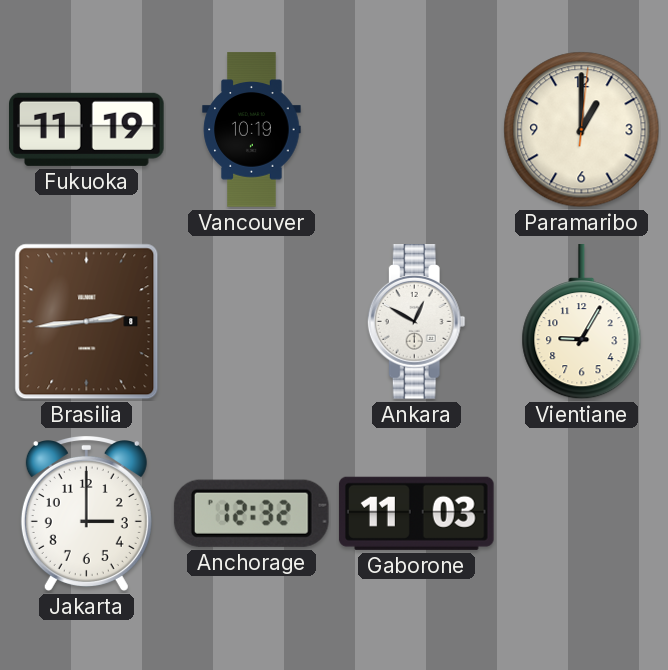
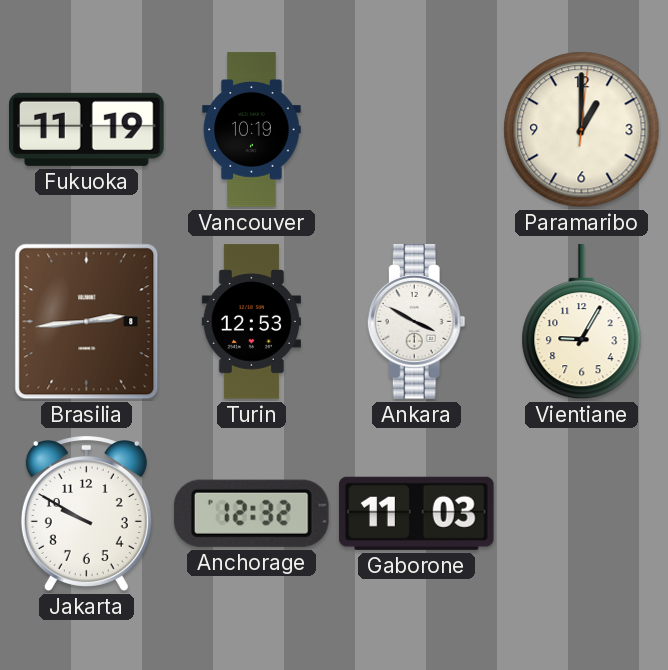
Turin: none -> 12:53
Ankara: 12:50 -> 3:50
Jakarta: 3:00 -> 9:50
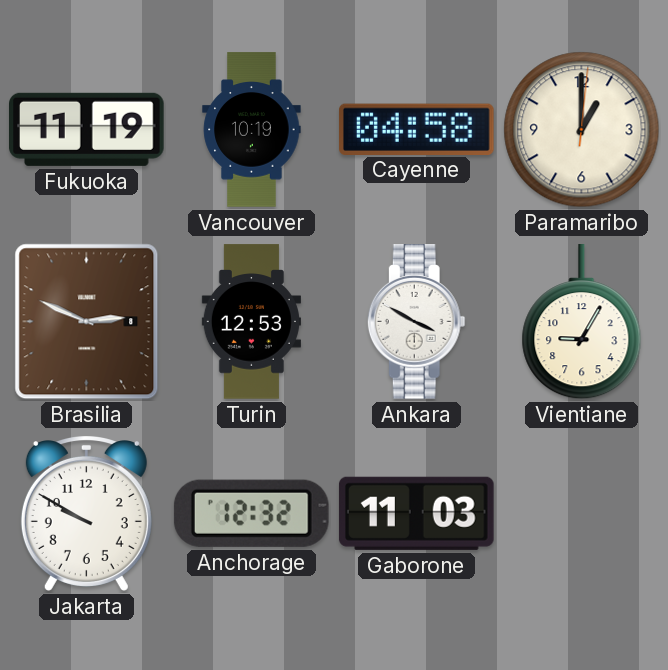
Cayenne: none -> 04:58
Brasilia: 2:44 -> 2:49
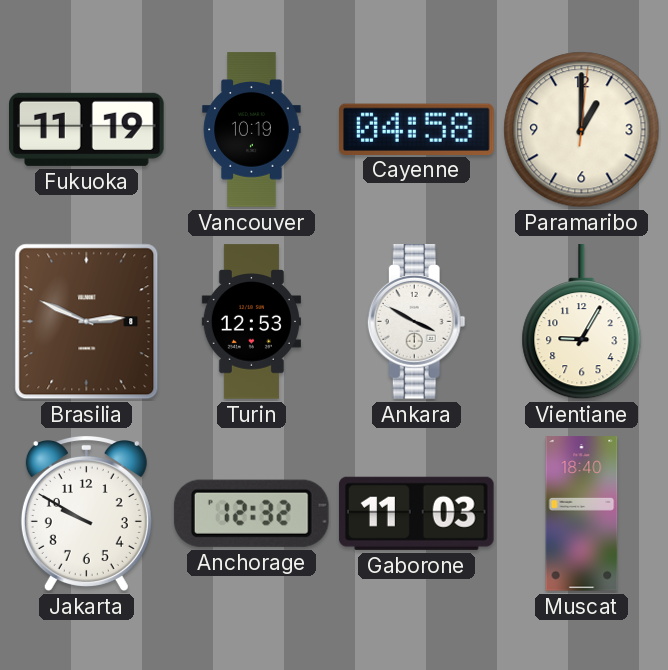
Muscat: none -> 18:40
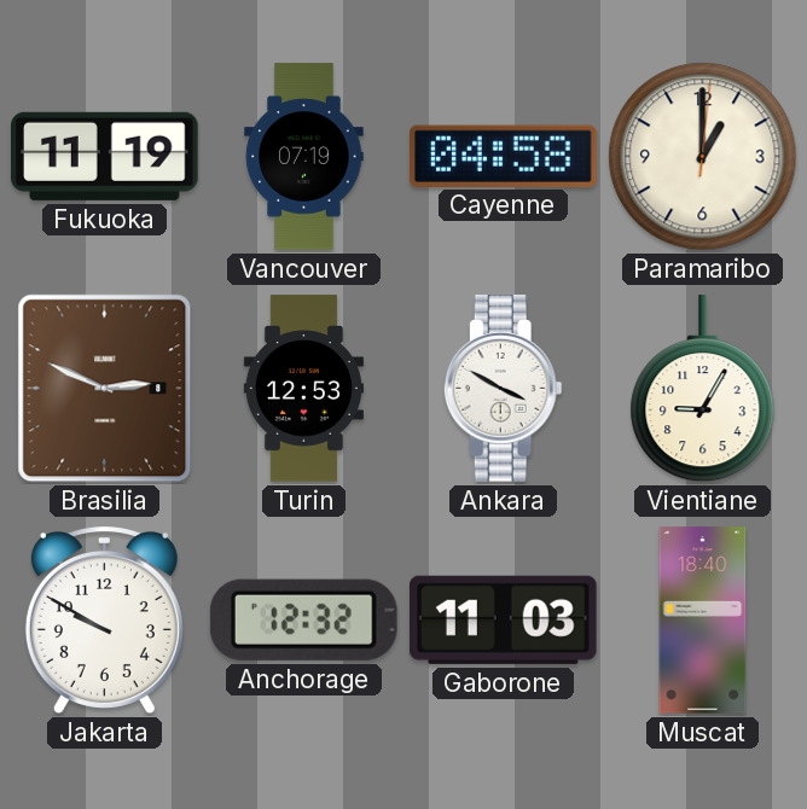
Vancouver: 10:19 -> 07:19
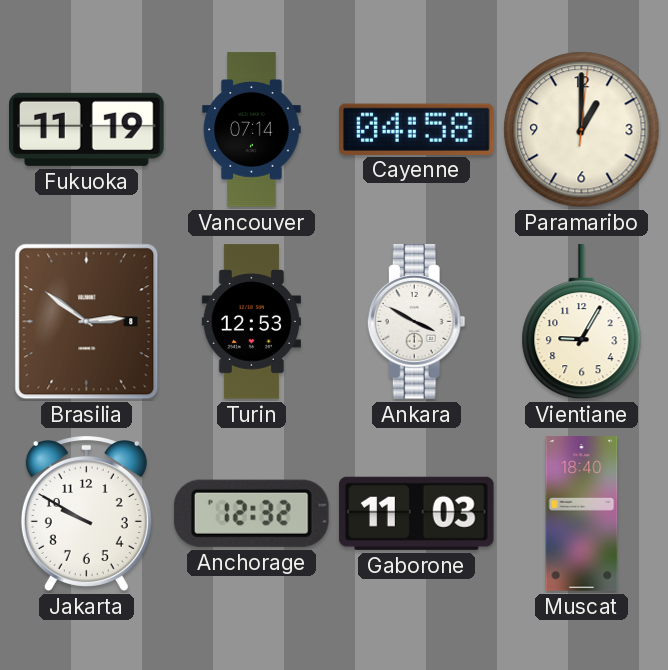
Vancouver: 07:19 -> 07:14
Brasilia: 2:49 -> 2:51
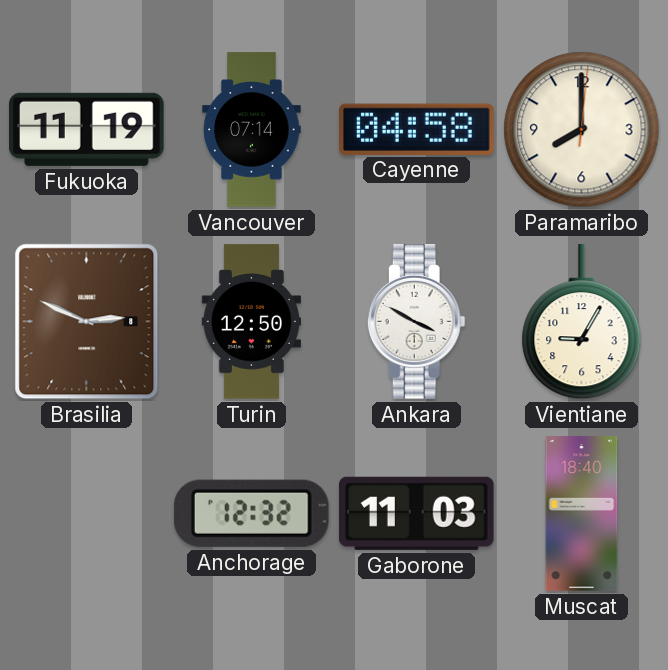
Paramaribo: 1:00 -> 8:00
Brasilia: 2:51 -> 2:49
Turin: 12:53 -> 12:50
Jakarta: 9:50 -> none
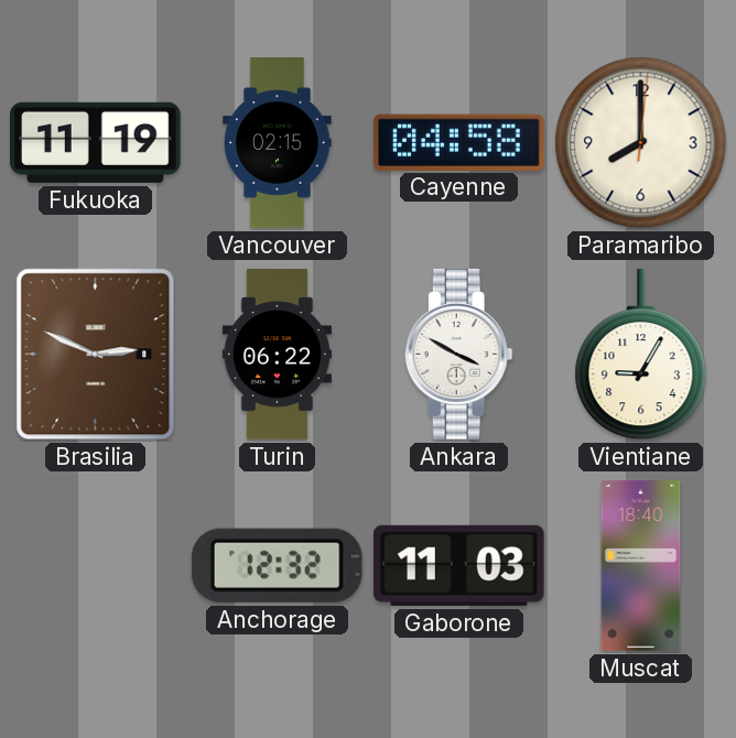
Vancouver: 07:14 -> 02:15
Turin: 12:50 -> 06:22
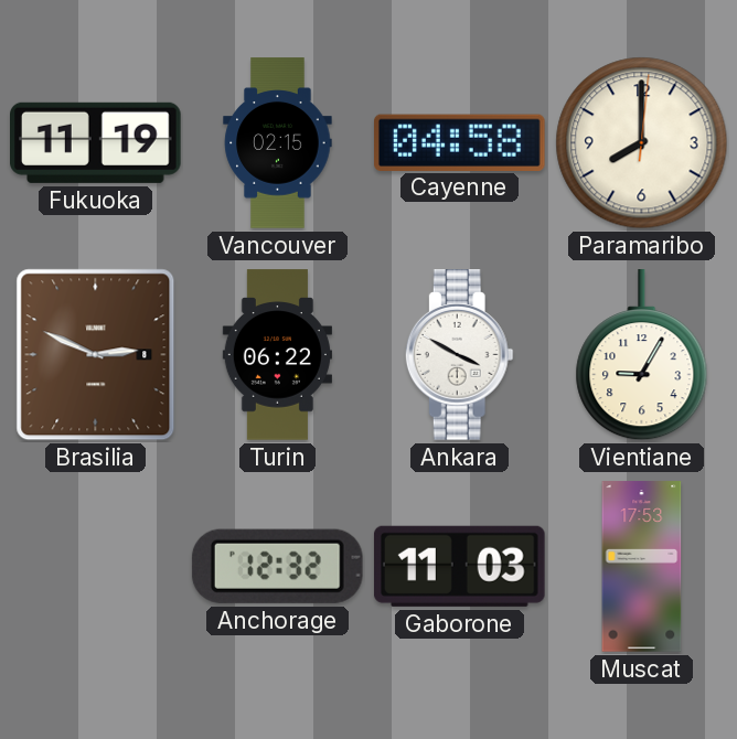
Muscat: 18:40 -> 17:53
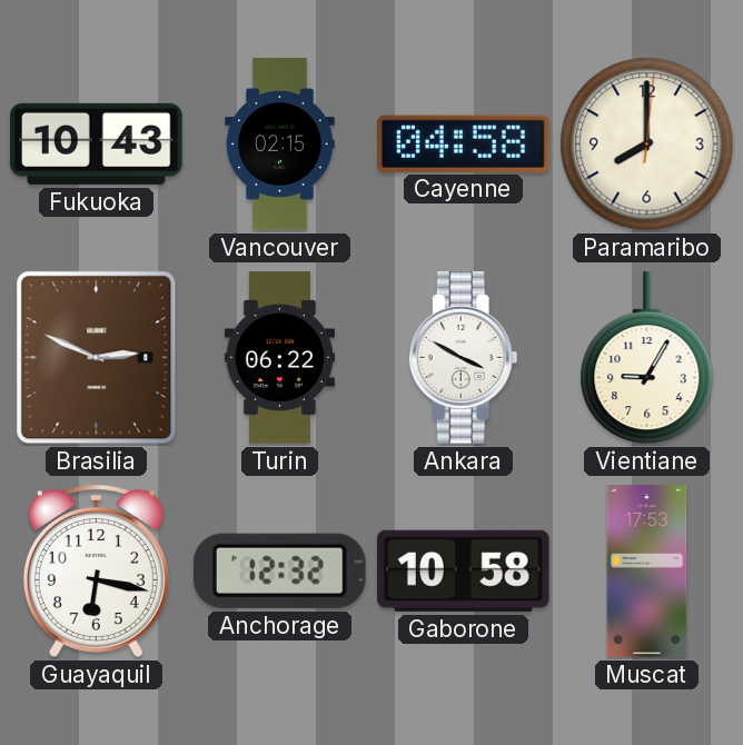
Fukuoka: 11:19 -> 10:43
Guayaquil: none -> 6:17
Gaborone: 11:03 -> 10:58
